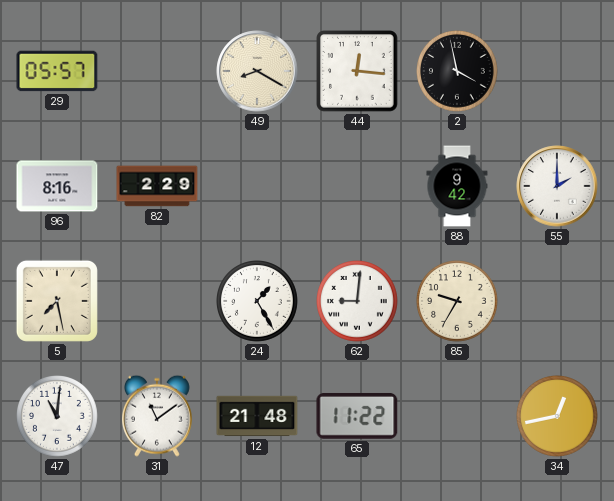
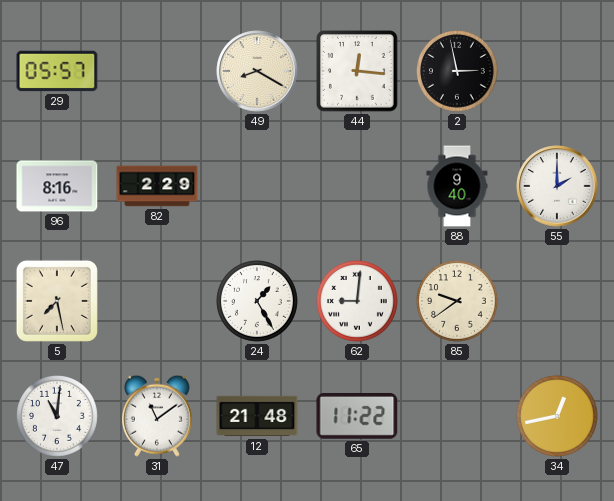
2: 3:58 -> 2:58
88: 9:42 -> 9:40
85: 9:35 -> 9:39
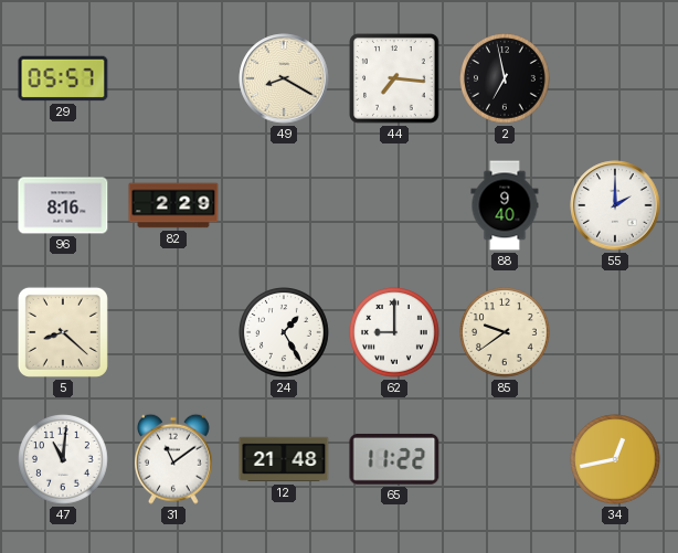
44: 12:16 -> 7:16
2: 2:58 -> 6:58
5: 7:28 -> 8:22
62: 9:01 -> 9:00
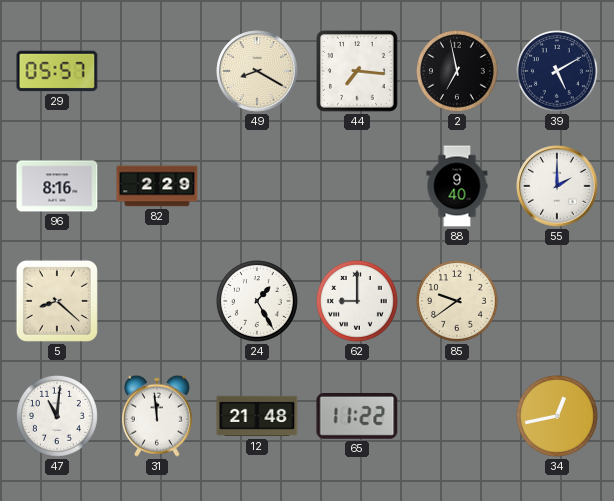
39: none -> 5:10
31: 11:09 -> 11:59
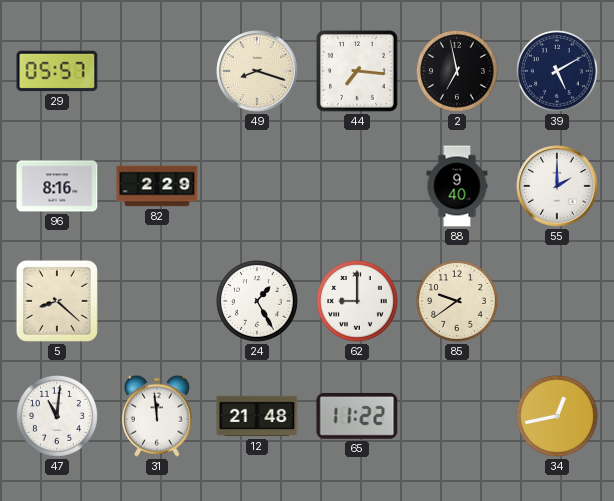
49: 8:20 -> 8:18
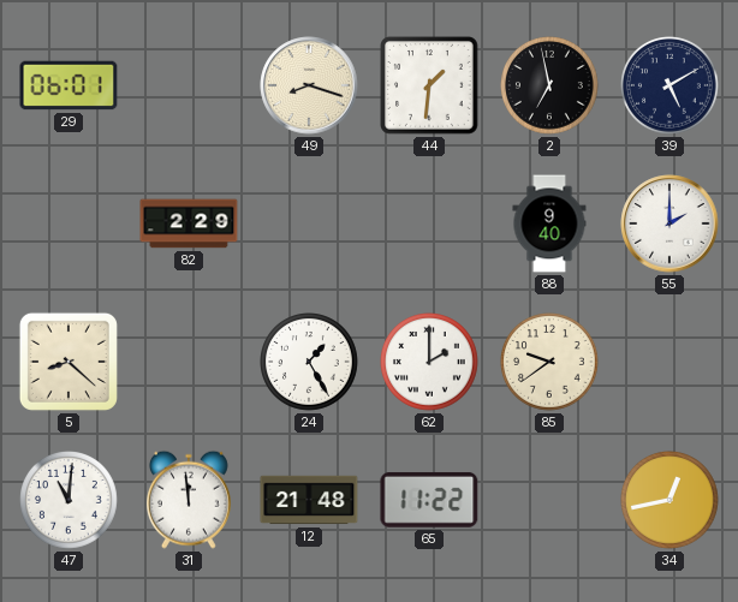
29: 05:57 -> 06:01
44: 7:16 -> 1:31
96: 8:16 -> none
62: 9:00 -> 2:00
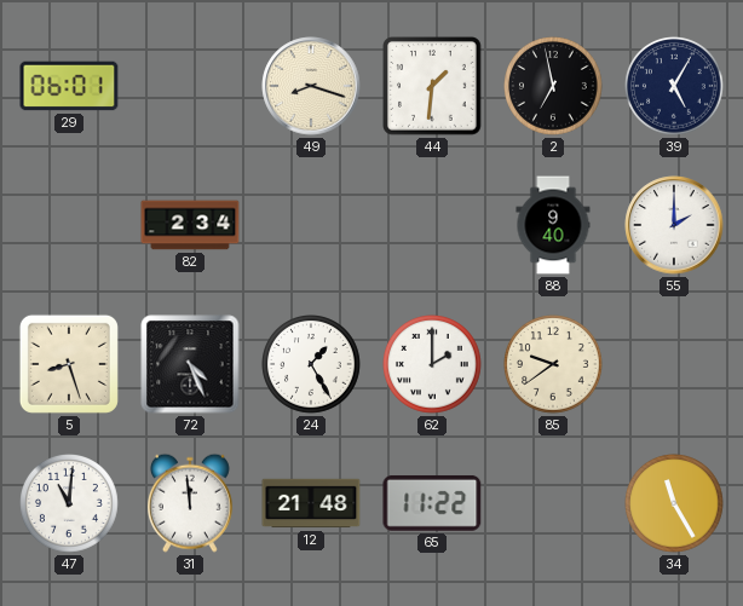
39: 5:10 -> 5:05
82: 2:29 -> 2:34
5: 8:22 -> 8:27
72: none -> 4:26
34: 12:43 -> 11:25
